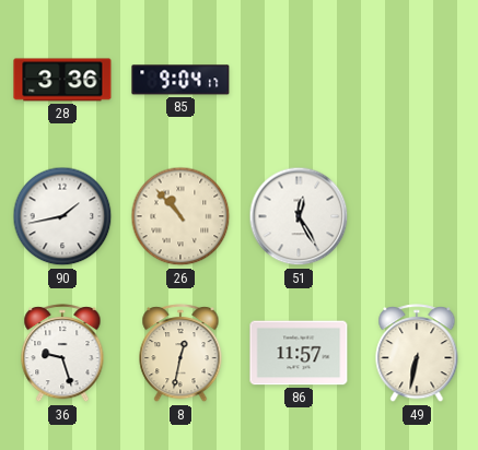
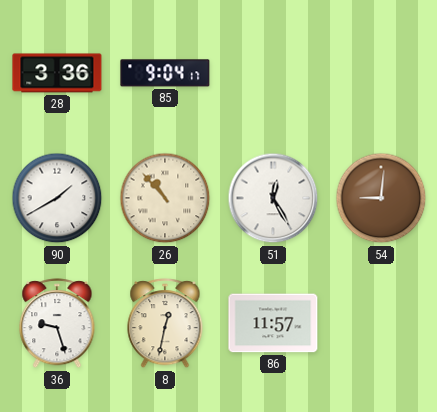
90: 1:43 -> 1:40
54: none -> 9:01
49: 6:32 -> none
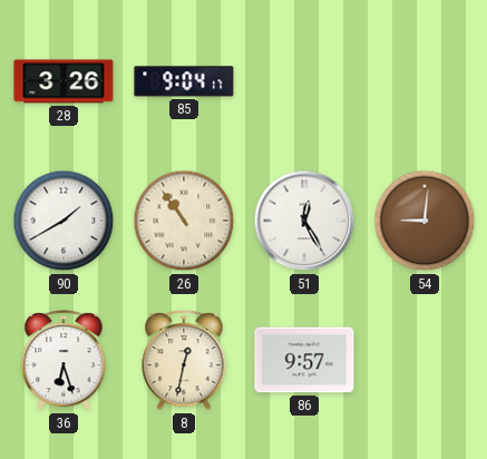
28: 3:36 -> 3:26
26: 10:53 -> 10:54
36: 9:27 -> 6:27
86: 11:57 -> 9:57
